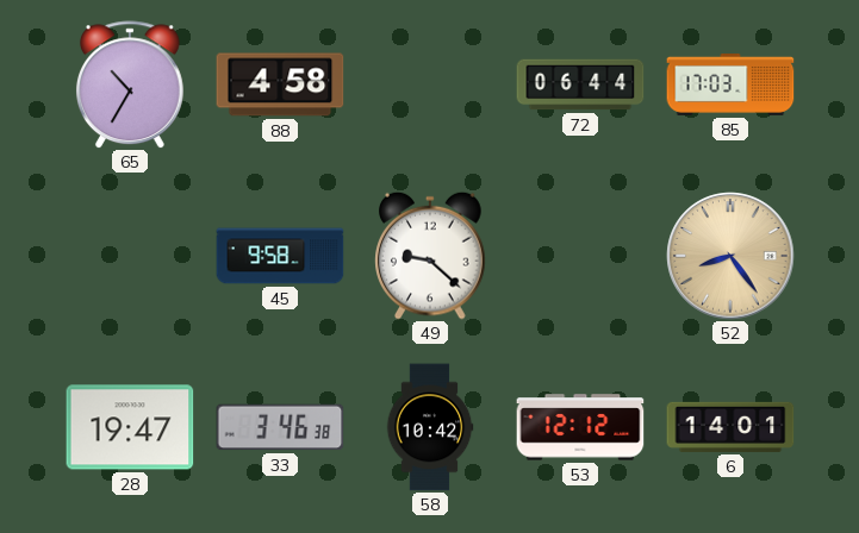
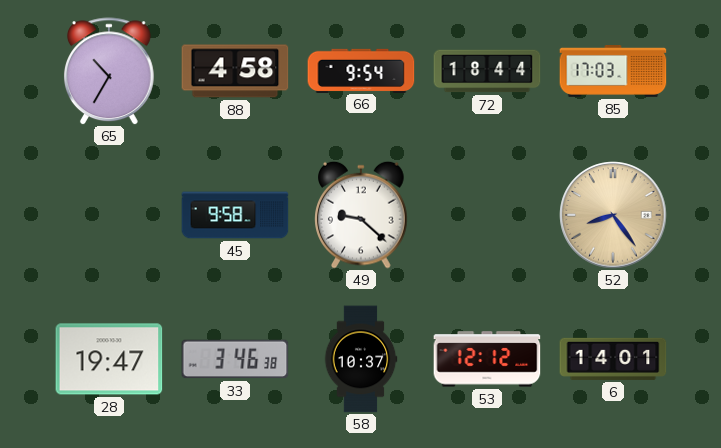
66: none -> 9:54
72: 06:44 -> 18:44
58: 10:42 -> 10:37
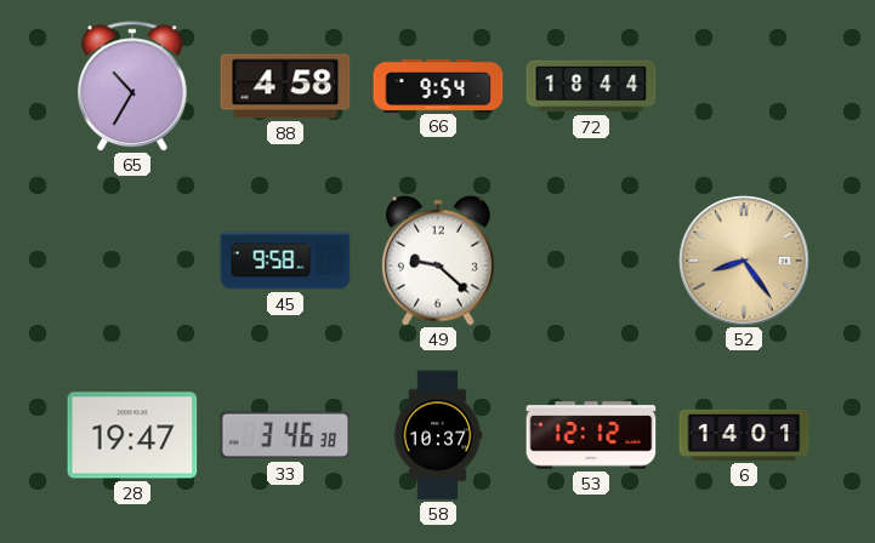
85: 17:03 -> none
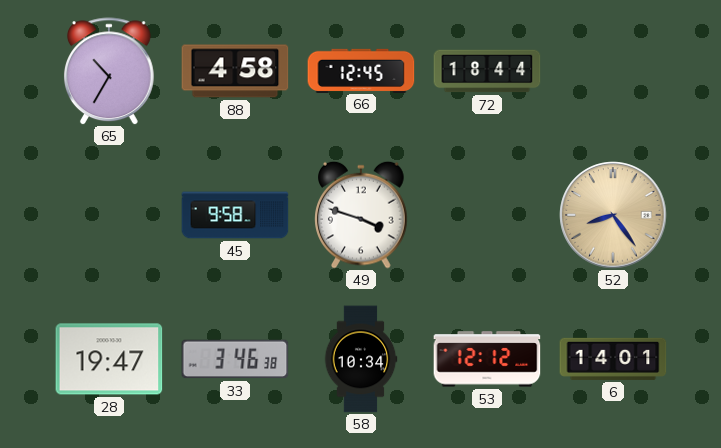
66: 9:54 -> 12:45
49: 9:22 -> 3:48
58: 10:37 -> 10:34
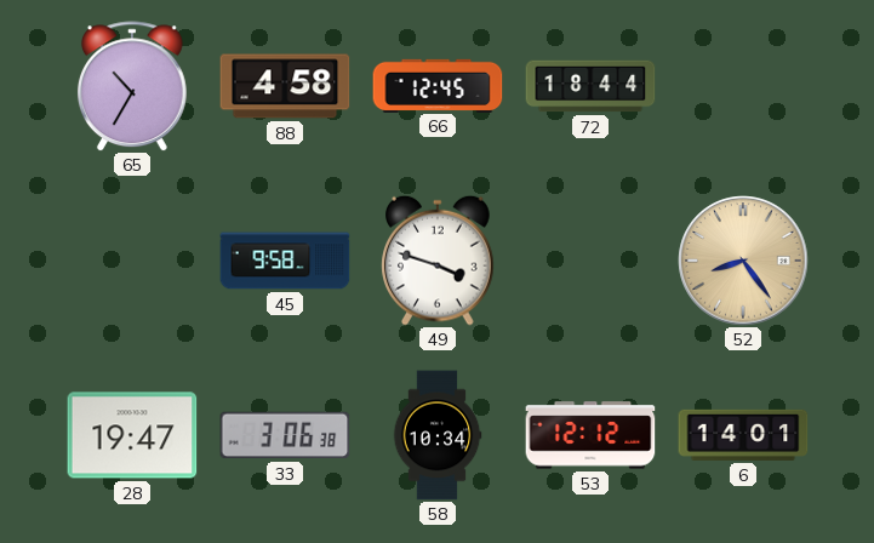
33: 3:46 -> 3:06
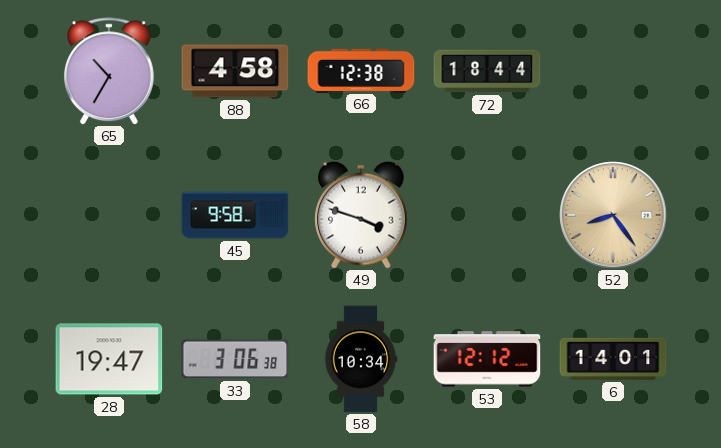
66: 12:45 -> 12:38
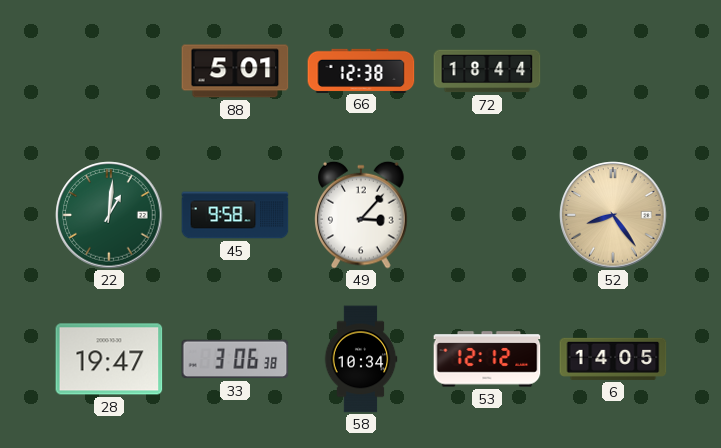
65: 10:35 -> none
88: 4:58 -> 5:01
22: none -> 1:01
49: 3:48 -> 3:07
6: 14:01 -> 14:05
